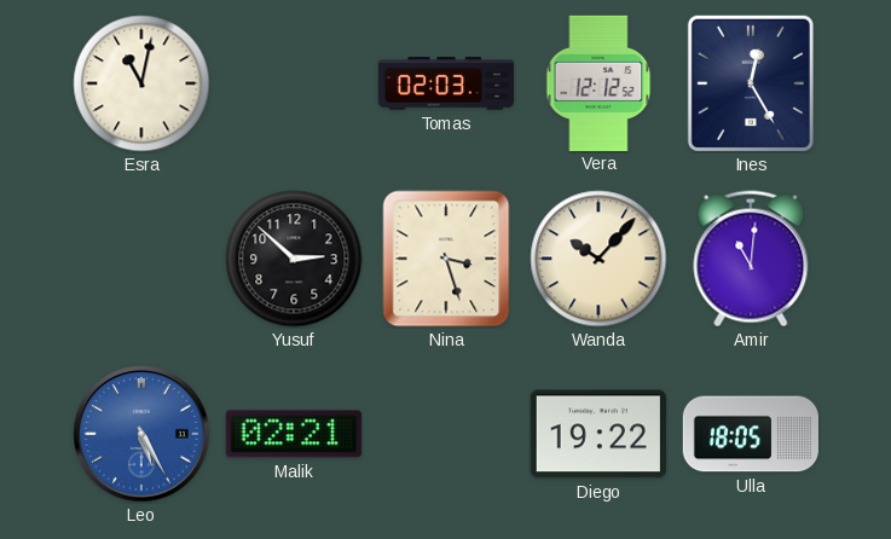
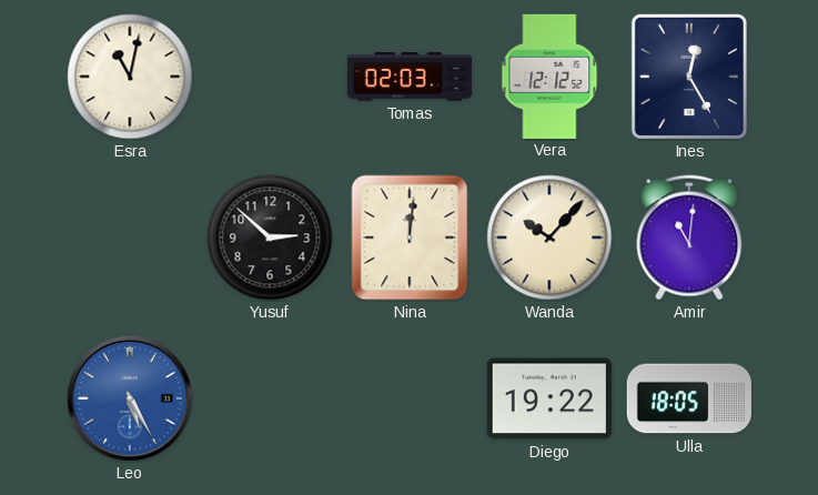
Nina: 3:27 -> 12:01
Malik: 02:21 -> none
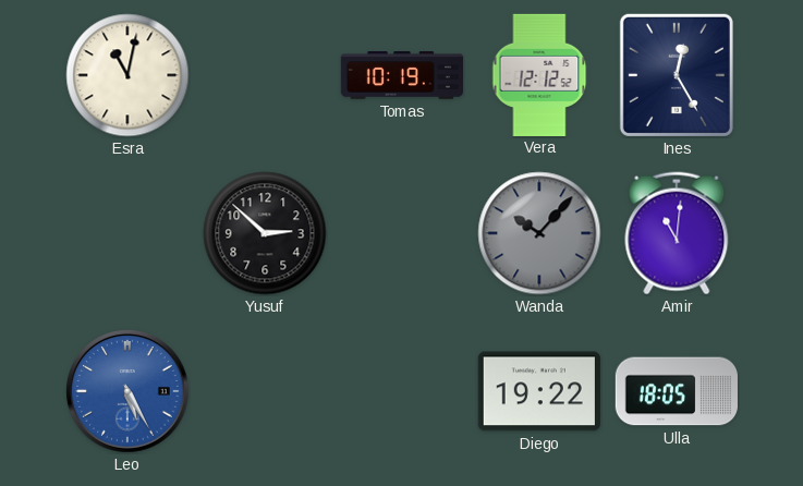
Tomas: 02:03 -> 10:19
Nina: 12:01 -> none
Wanda dial: cream -> grey
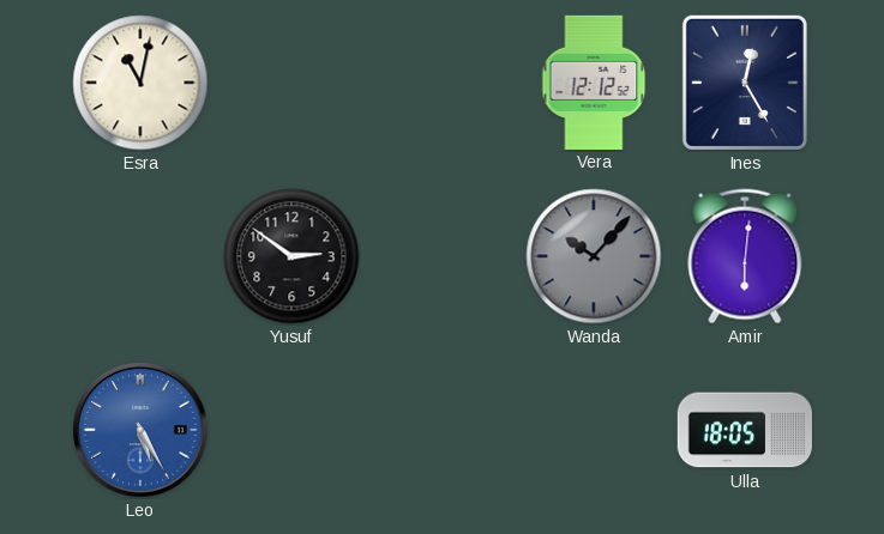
Tomas: 10:19 -> none
Yusuf: 2:52 -> 2:51
Amir: 11:01 -> 6:01
Diego: 19:22 -> none
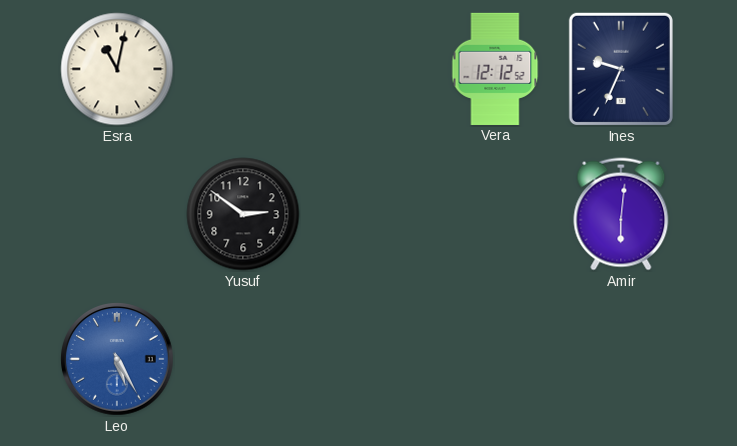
Ines: 12:25 -> 9:34
Wanda: 10:07 -> none
Ulla: 18:05 -> none
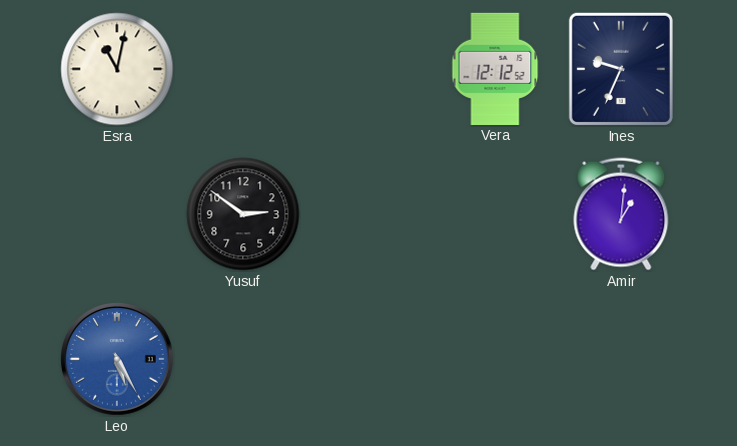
Amir: 6:01 -> 1:01
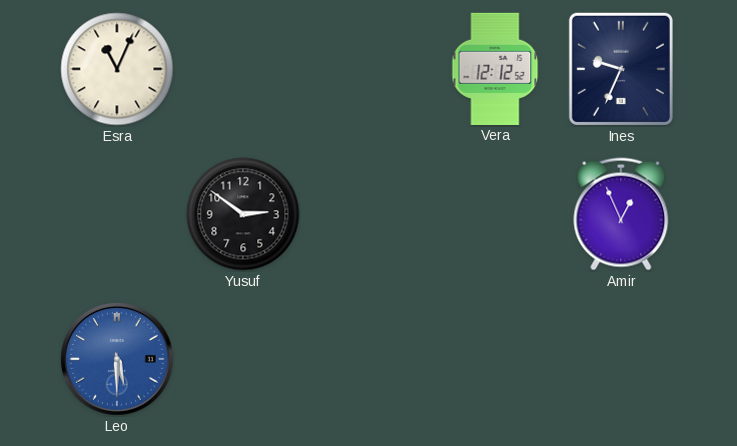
Esra: 11:02 -> 11:04
Amir: 1:01 -> 12:56
Leo: 5:25 -> 5:30
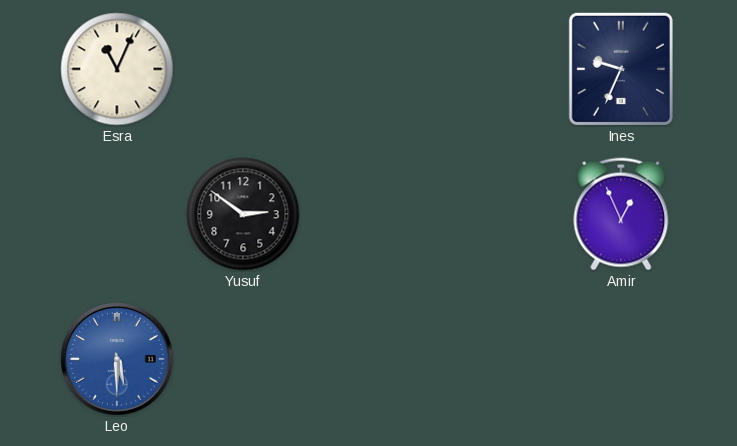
Vera: 12:12 -> none
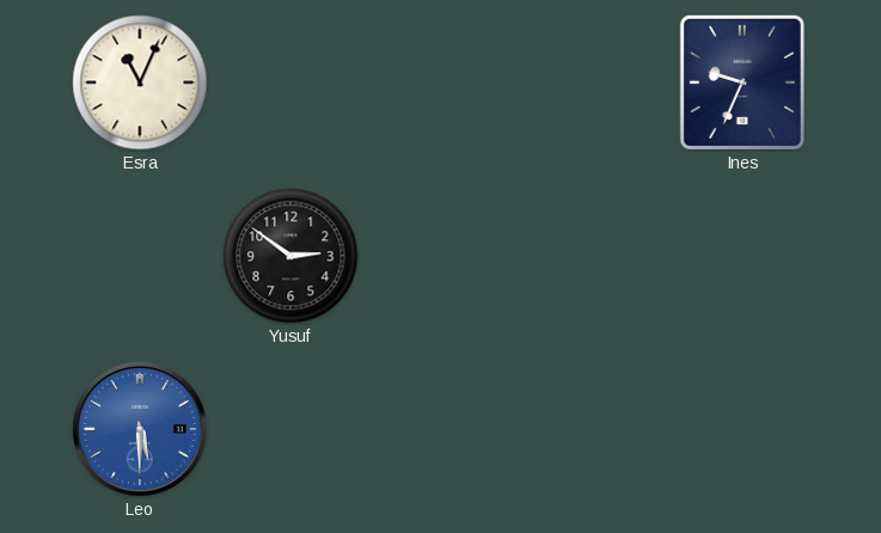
Amir: 12:56 -> none
